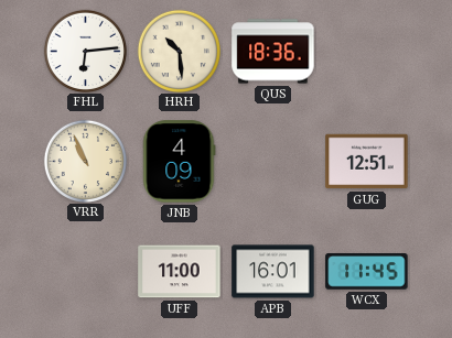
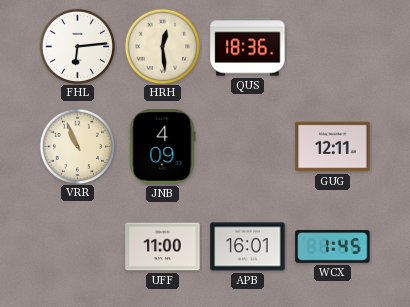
HRH: 10:29 -> 12:29
GUG: 12:51 -> 12:11
WCX: 11:45 -> 1:45
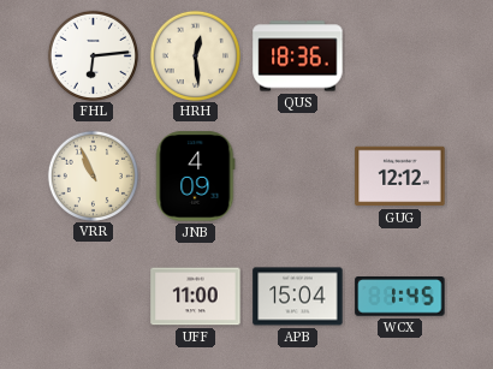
GUG: 12:11 -> 12:12
APB: 16:01 -> 15:04
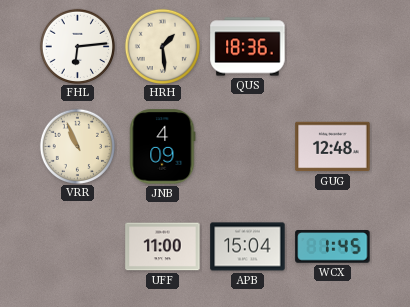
HRH: 12:29 -> 1:29
GUG: 12:12 -> 12:48
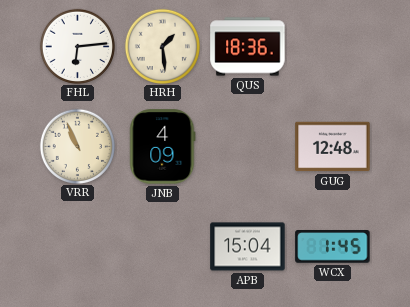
UFF: 11:00 -> none
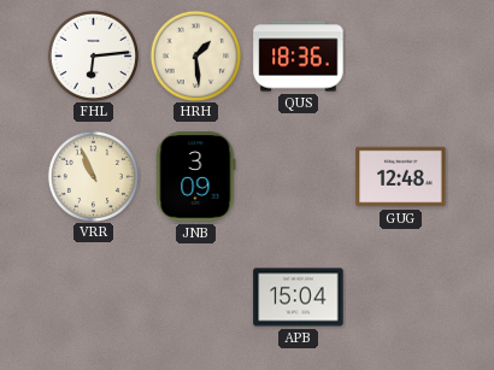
JNB: 4:09 -> 3:09
WCX: 1:45 -> none
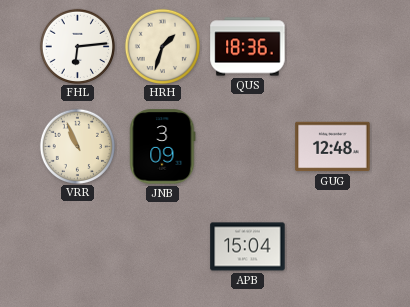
HRH: 1:29 -> 1:33
